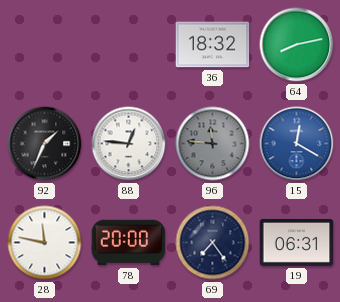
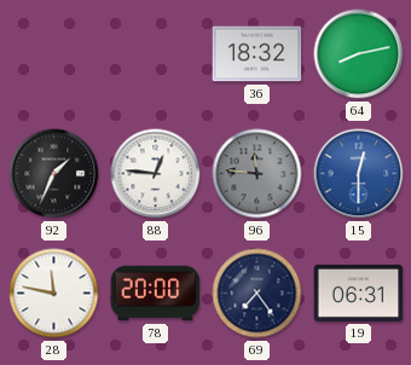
15: 12:20 -> 12:30
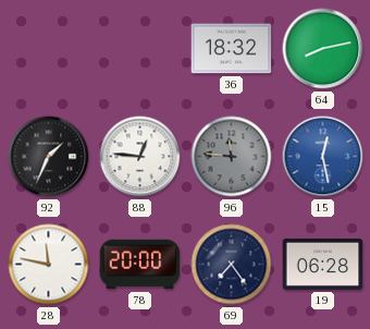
15: 12:30 -> 12:28
19: 06:31 -> 06:28
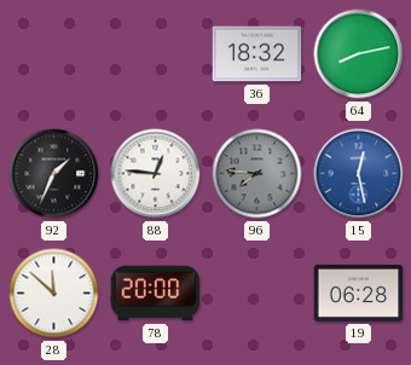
96: 11:46 -> 7:46
28: 11:47 -> 11:52
69: 7:24 -> none
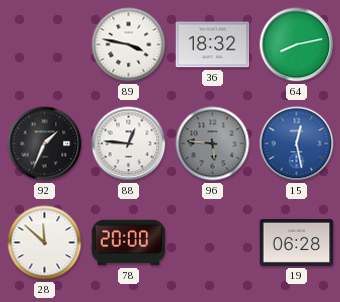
89: none -> 3:47
96: 7:46 -> 5:46
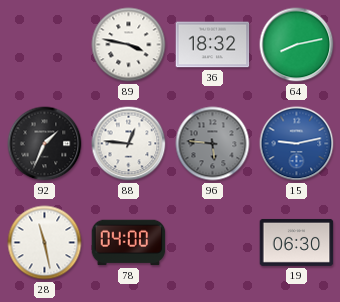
15: 12:28 -> 9:13
28: 11:52 -> 11:28
78: 20:00 -> 04:00
19: 06:28 -> 06:30
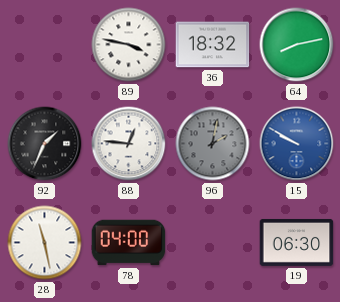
96: 5:46 -> 2:02
15: 9:13 -> 9:50
